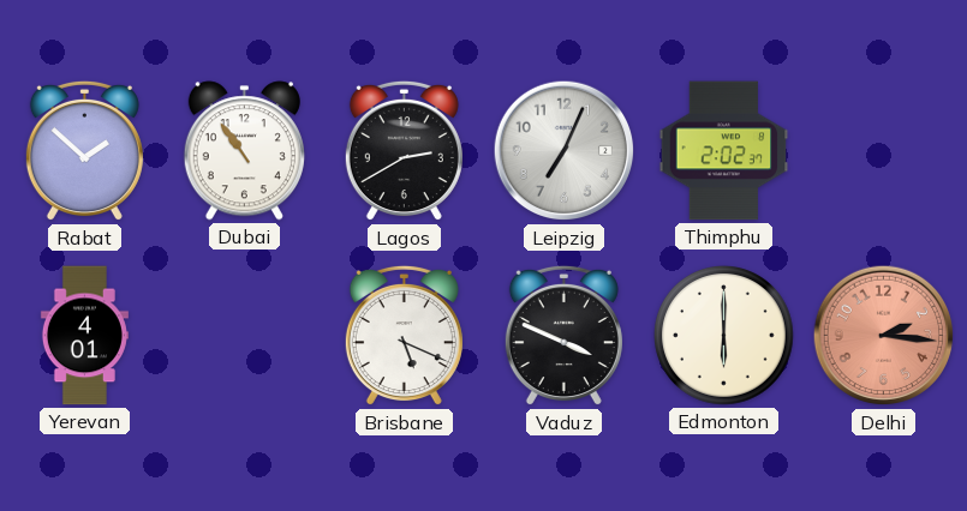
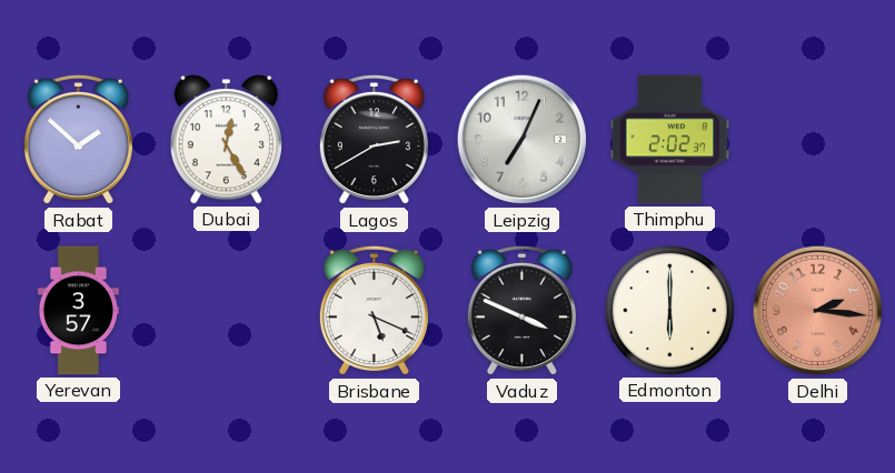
Dubai: 10:54 -> 12:25
Yerevan: 4:01 -> 3:57
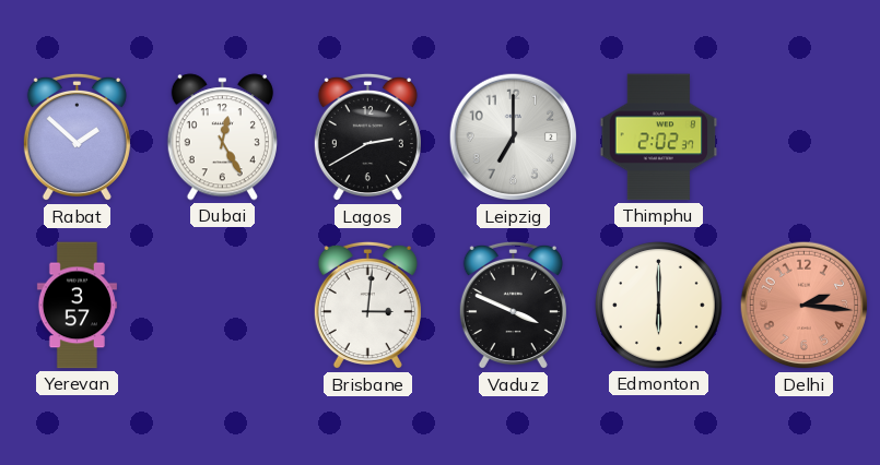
Leipzig: 7:04 -> 7:00
Brisbane: 5:19 -> 3:01
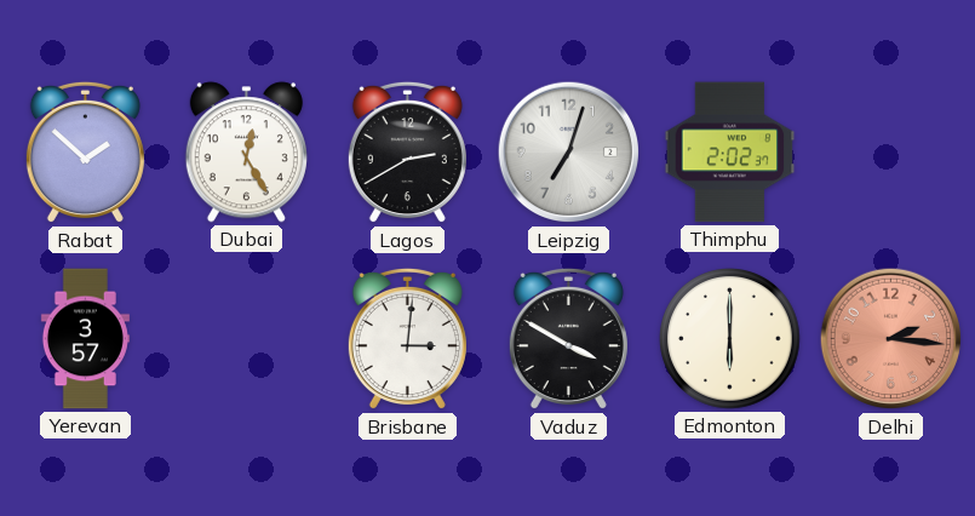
Leipzig: 7:00 -> 7:03
Vaduz: 3:49 -> 3:50
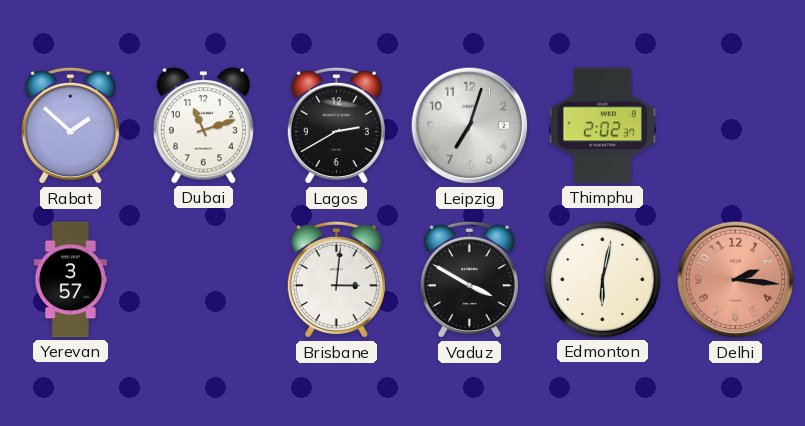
Dubai: 12:25 -> 11:12
Edmonton: 6:00 -> 6:02
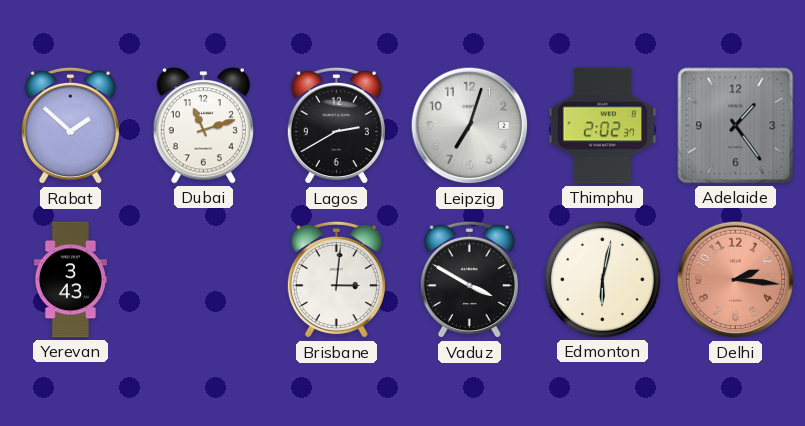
Adelaide: none -> 1:24
Yerevan: 3:57 -> 3:43
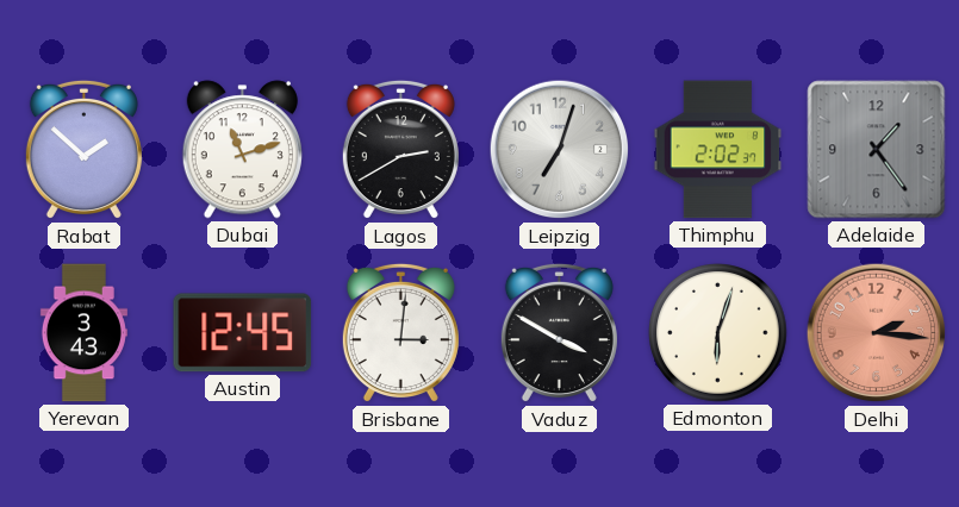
Austin: none -> 12:45
Edmonton: 6:02 -> 6:03
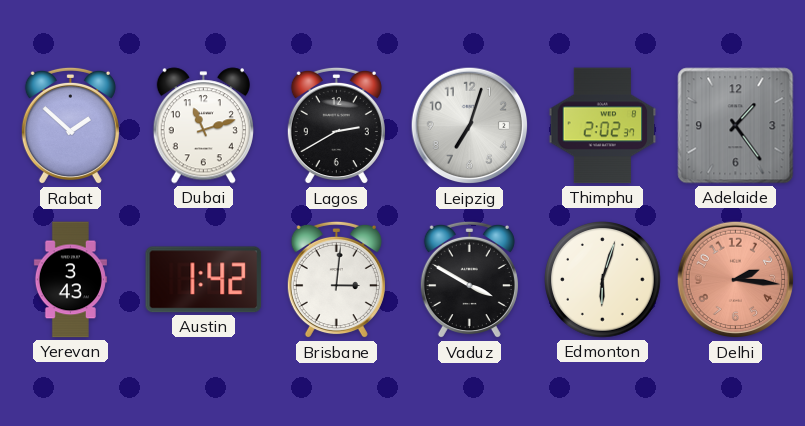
Austin: 12:45 -> 1:42
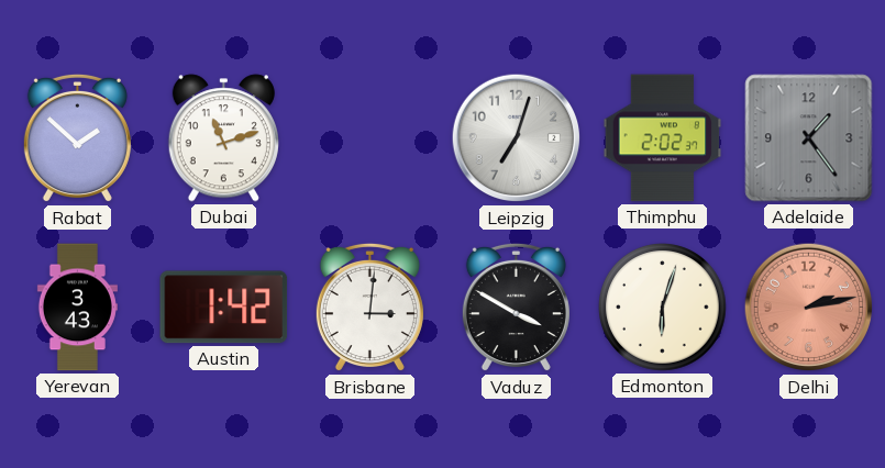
Lagos: 2:40 -> none
Delhi: 2:16 -> 2:13
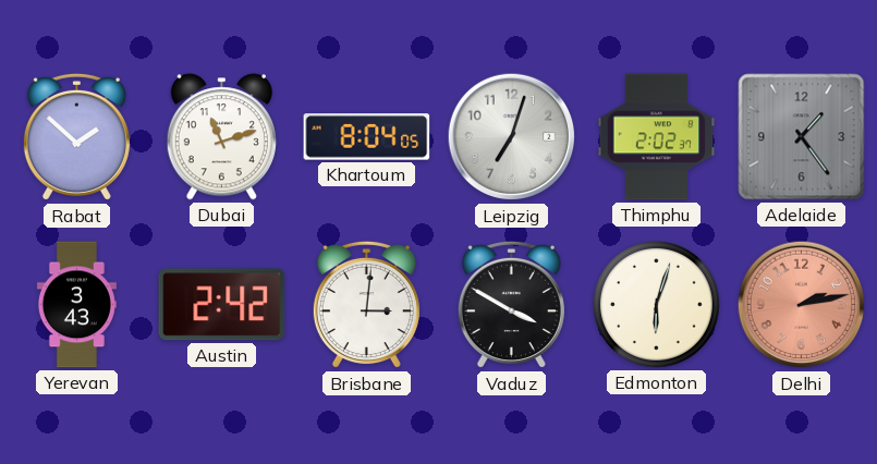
Khartoum: none -> 8:04
Austin: 1:42 -> 2:42
